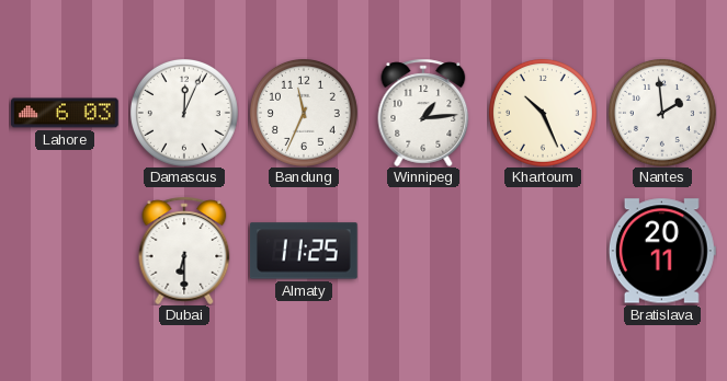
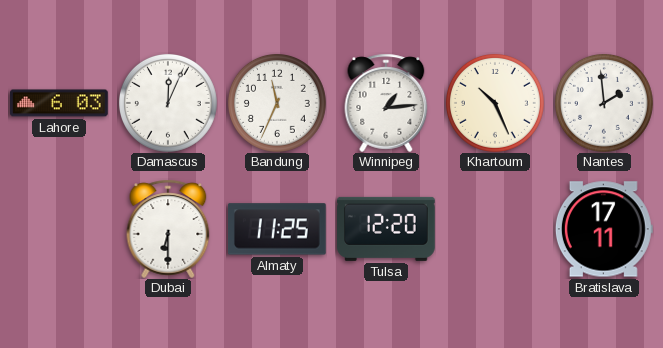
Tulsa: none -> 12:20
Bratislava: 20:11 -> 17:11
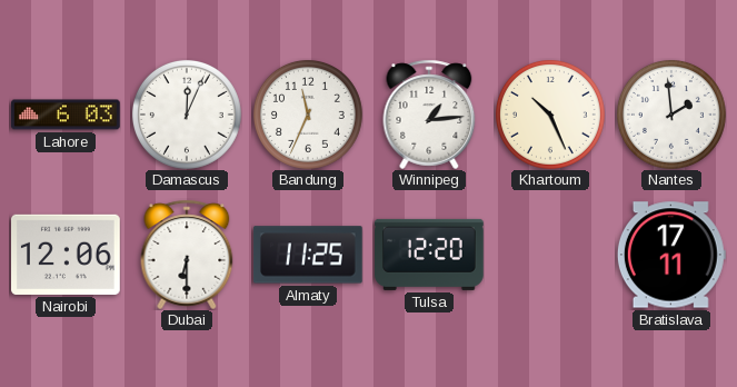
Nairobi: none -> 12:06
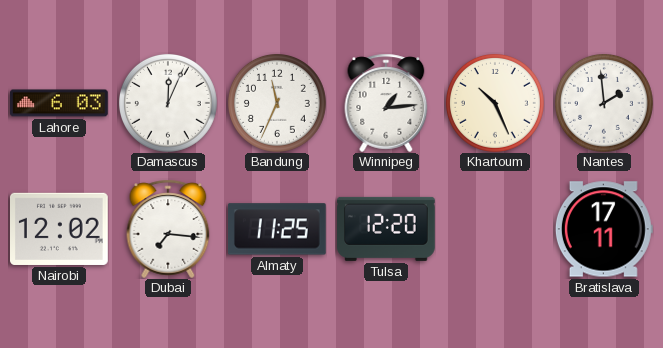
Nairobi: 12:06 -> 12:02
Dubai: 6:30 -> 7:16
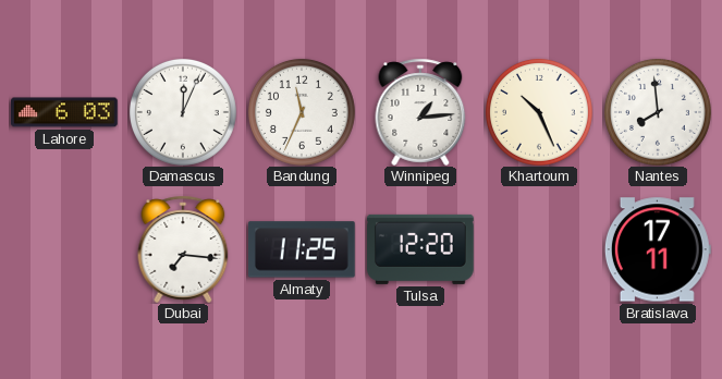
Nantes: 1:59 -> 7:59
Nairobi: 12:02 -> none
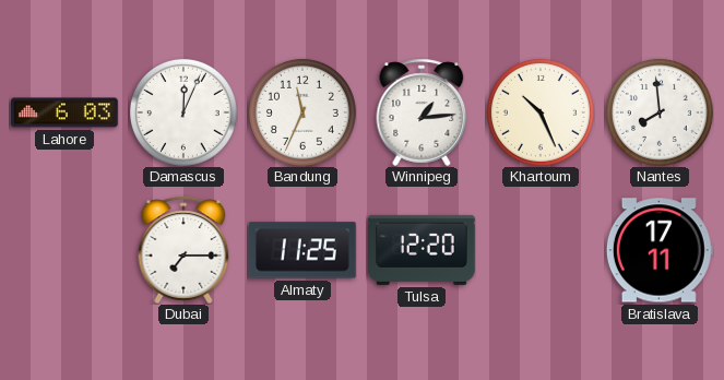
Dubai: 7:16 -> 7:15
